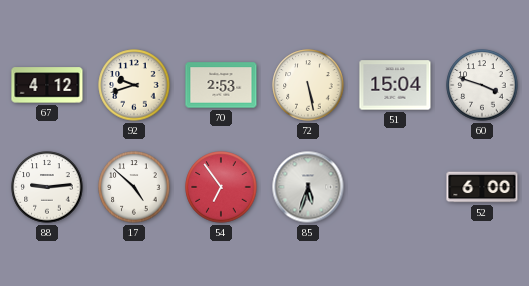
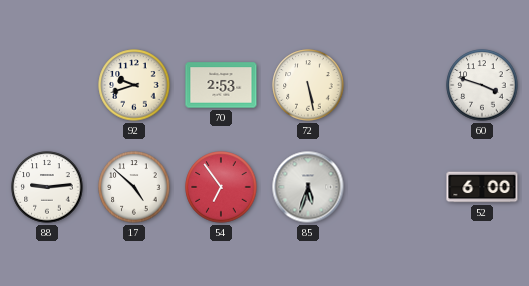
67: 4:12 -> none
51: 15:04 -> none
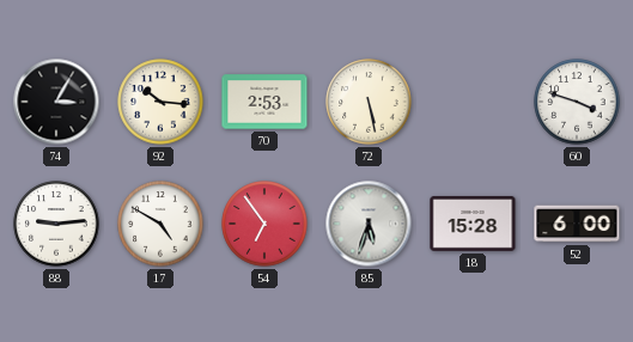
74: none -> 3:05
92: 9:42 -> 10:16
17: 4:52 -> 4:50
18: none -> 15:28
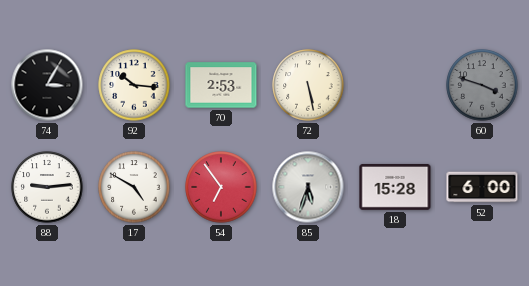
60 dial: white -> grey
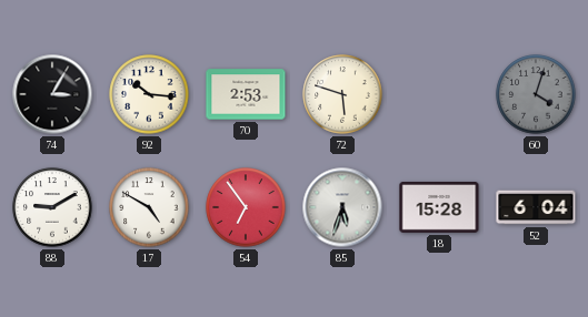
72: 5:28 -> 5:48
60: 3:48 -> 4:03
88: 9:14 -> 9:10
52: 6:00 -> 6:04
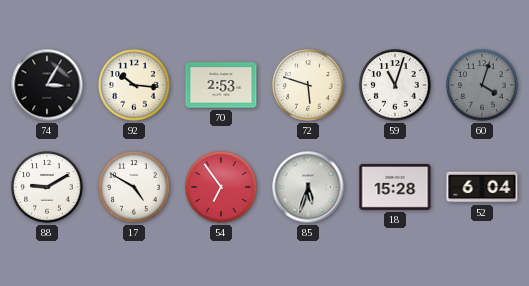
59: none -> 11:03
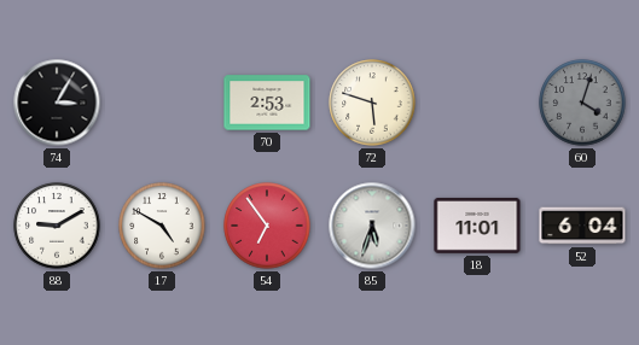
92: 10:16 -> none
59: 11:03 -> none
18: 15:28 -> 11:01
